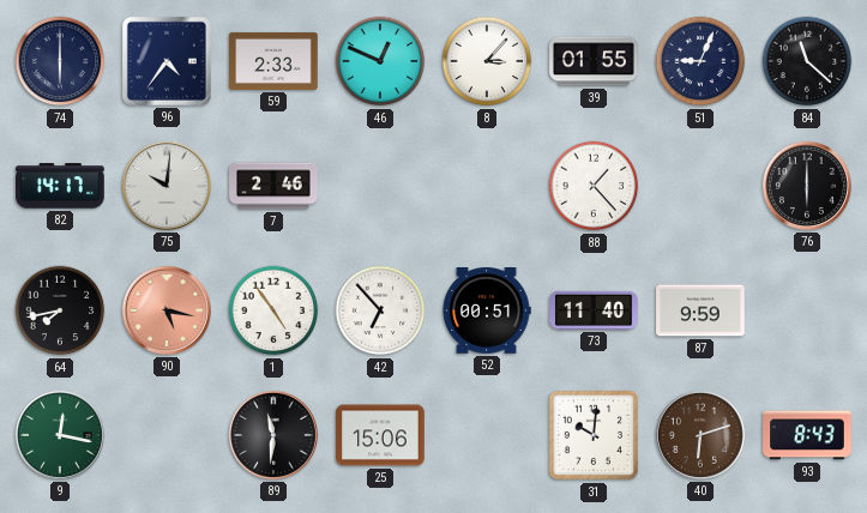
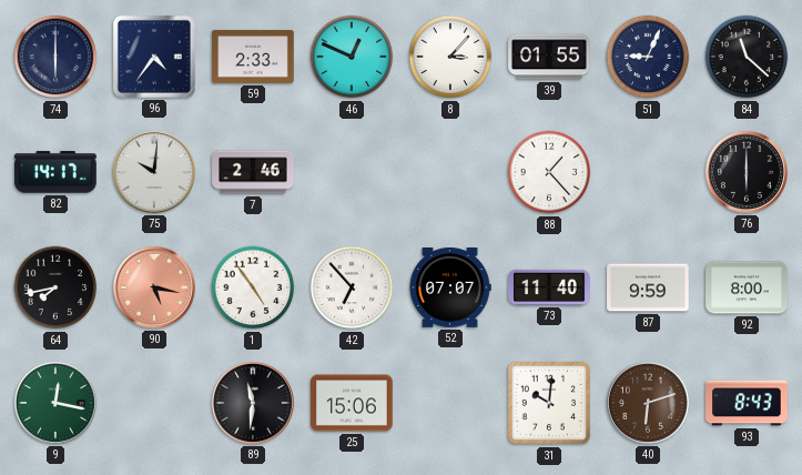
52: 00:51 -> 07:07
92: none -> 8:00
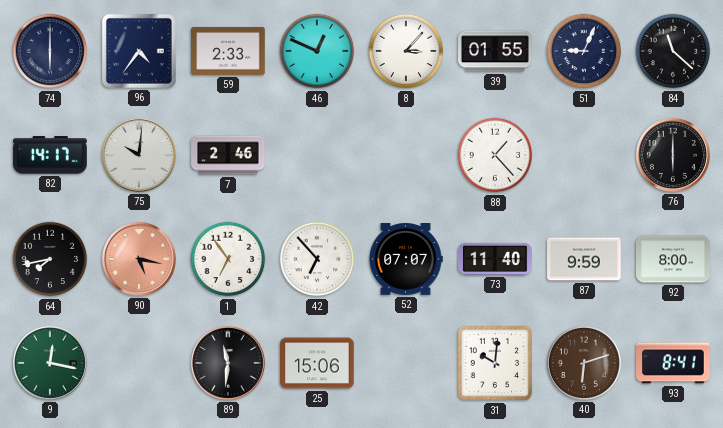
1: 4:54 -> 6:54
93: 8:43 -> 8:41
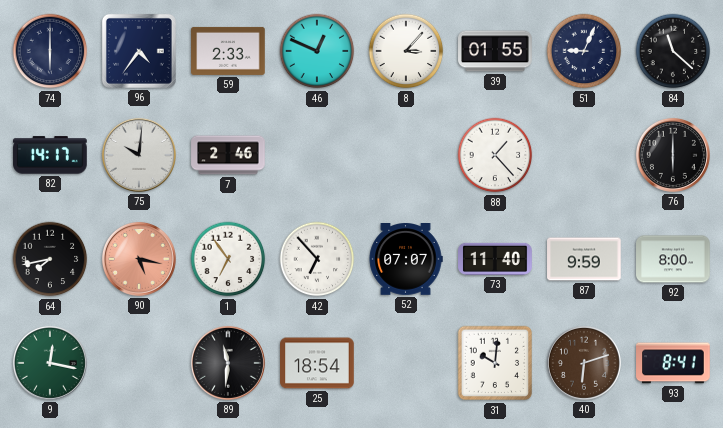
25: 15:06 -> 18:54
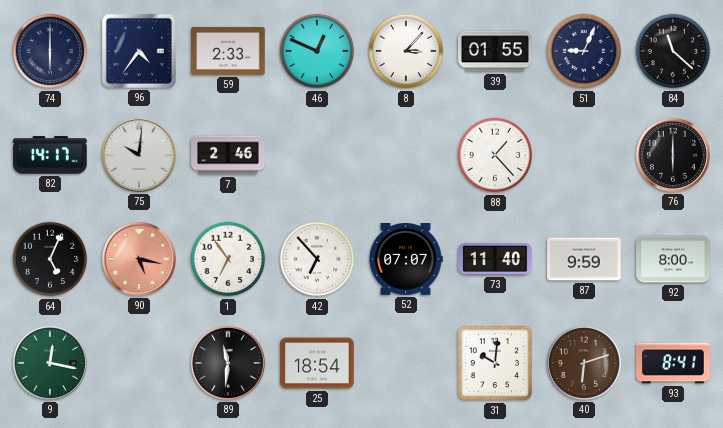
64: 7:43 -> 5:04
